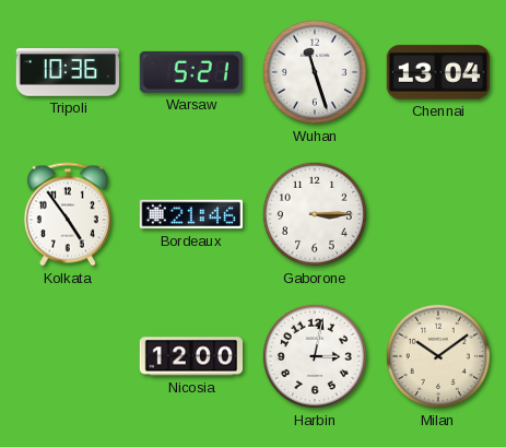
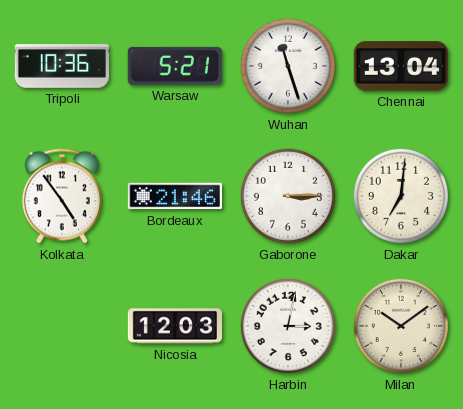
Dakar: none -> 7:01
Nicosia: 12:00 -> 12:03
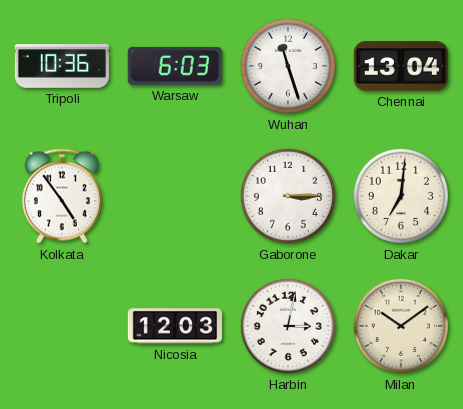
Warsaw: 5:21 -> 6:03
Bordeaux: 21:46 -> none
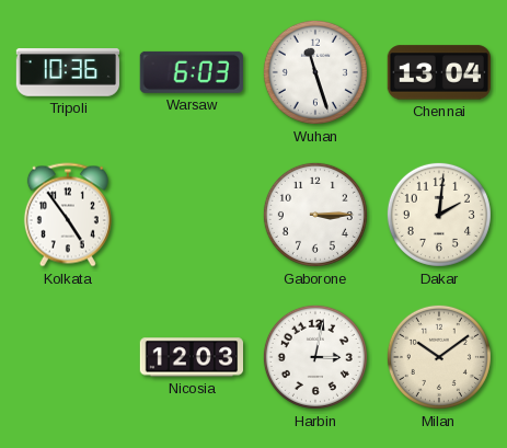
Dakar: 7:01 -> 2:01
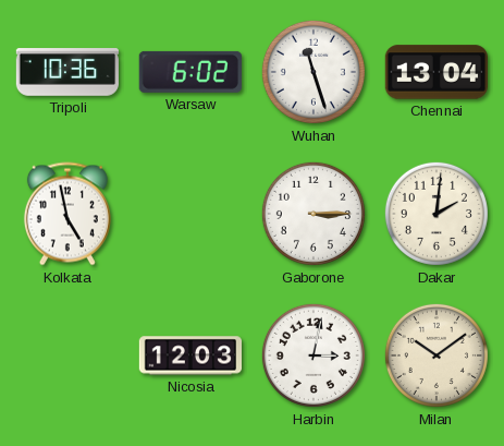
Warsaw: 6:03 -> 6:02
Kolkata: 4:54 -> 4:58
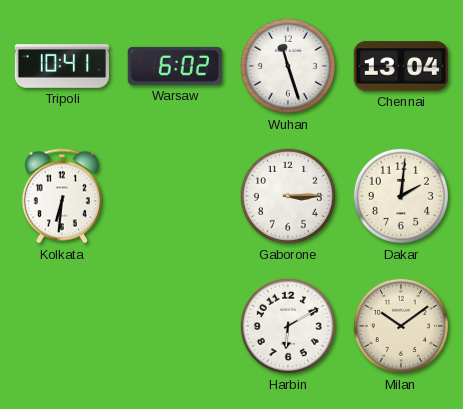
Tripoli: 10:36 -> 10:41
Kolkata: 4:58 -> 6:31
Nicosia: 12:03 -> none
Harbin: 3:02 -> 6:10
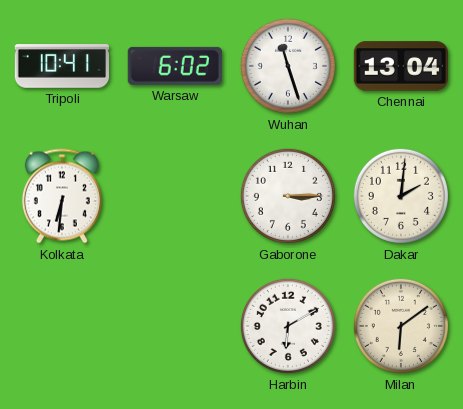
Milan: 10:09 -> 6:09
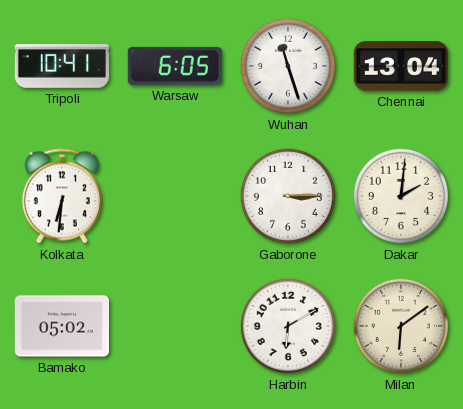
Warsaw: 6:02 -> 6:05
Bamako: none -> 05:02
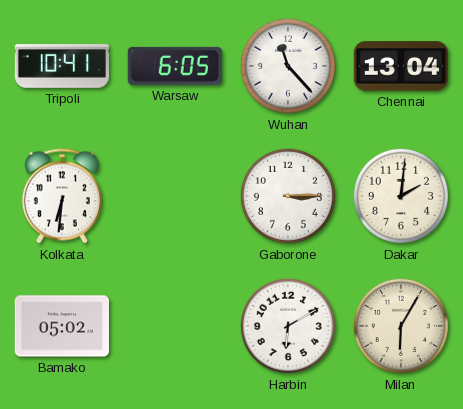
Wuhan: 11:27 -> 11:23
Milan: 6:09 -> 6:05
